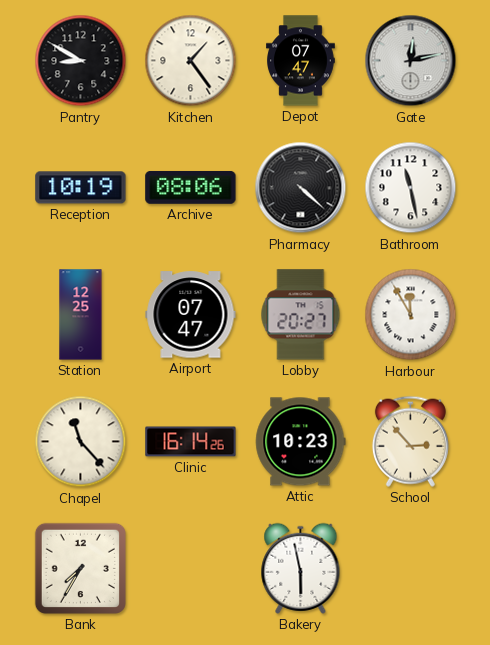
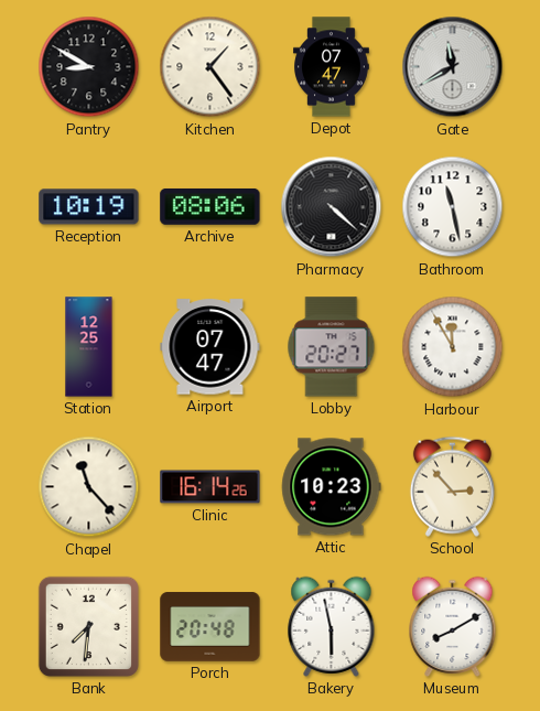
Gate: 12:13 -> 11:40
Bank: 7:35 -> 7:31
Porch: none -> 20:48
Museum: none -> 8:10
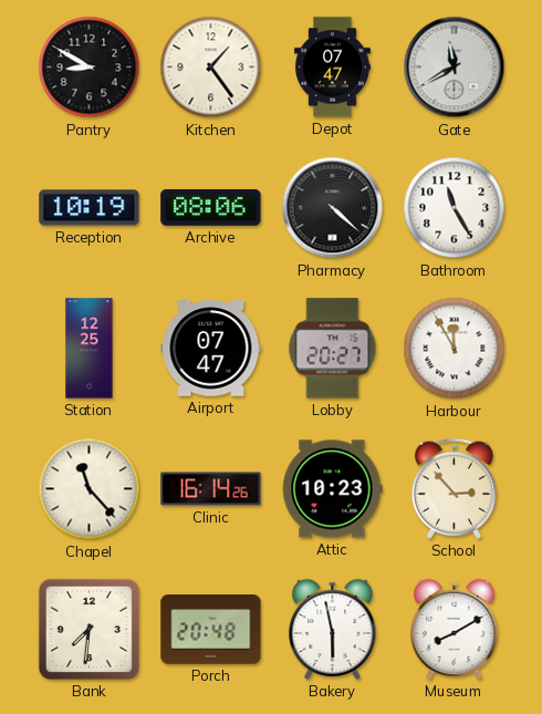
Bathroom: 11:28 -> 11:25
